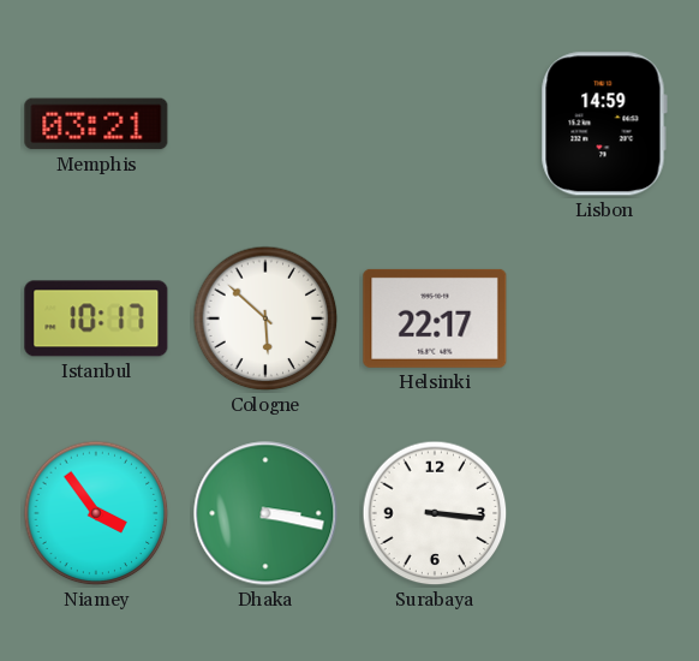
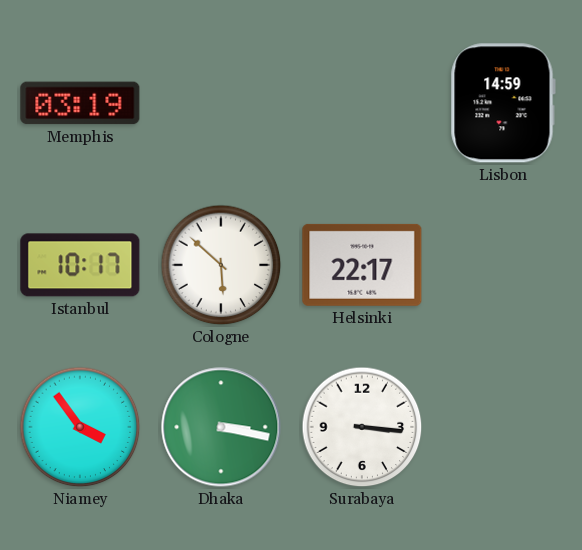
Memphis: 03:21 -> 03:19
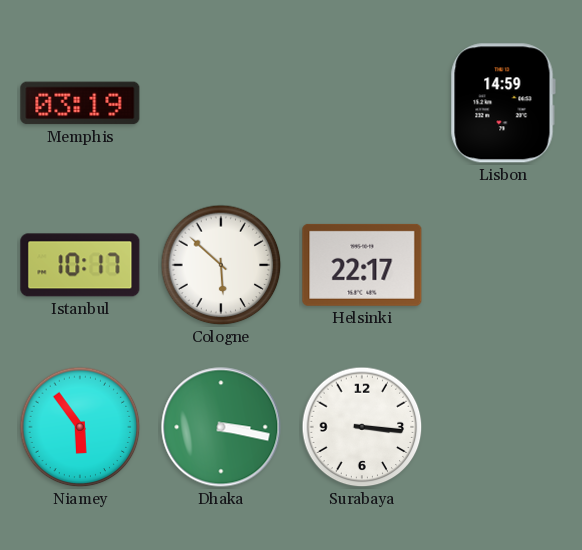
Niamey: 3:54 -> 5:54
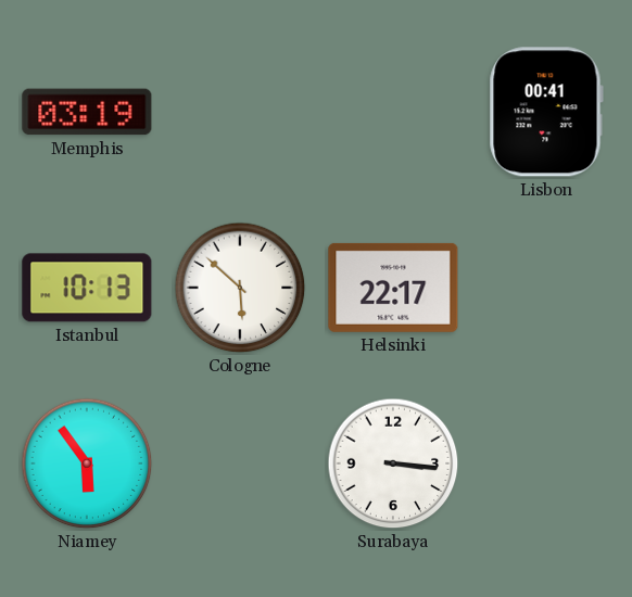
Lisbon: 14:59 -> 00:41
Istanbul: 10:17 -> 10:13
Dhaka: 3:17 -> none
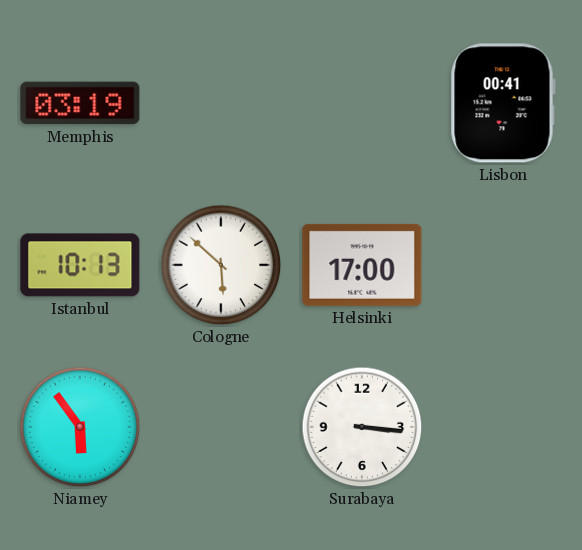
Helsinki: 22:17 -> 17:00
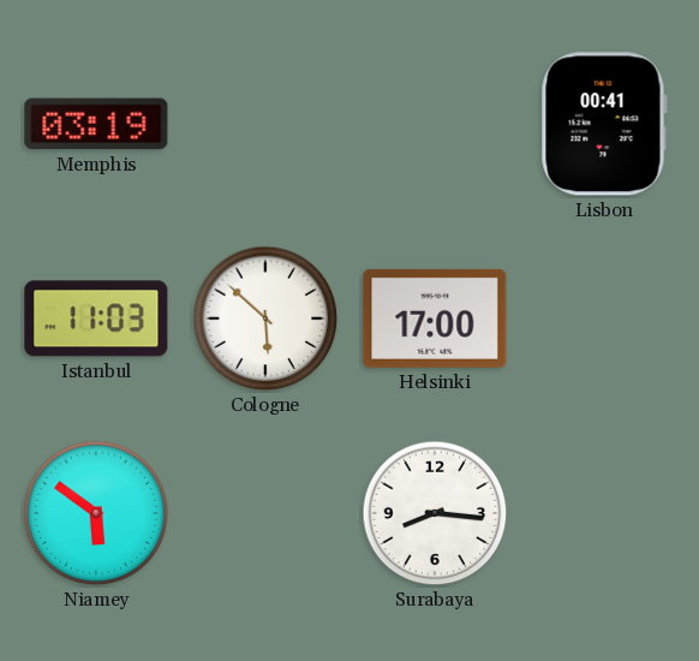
Istanbul: 10:13 -> 11:03
Niamey: 5:54 -> 5:51
Surabaya: 3:16 -> 8:16
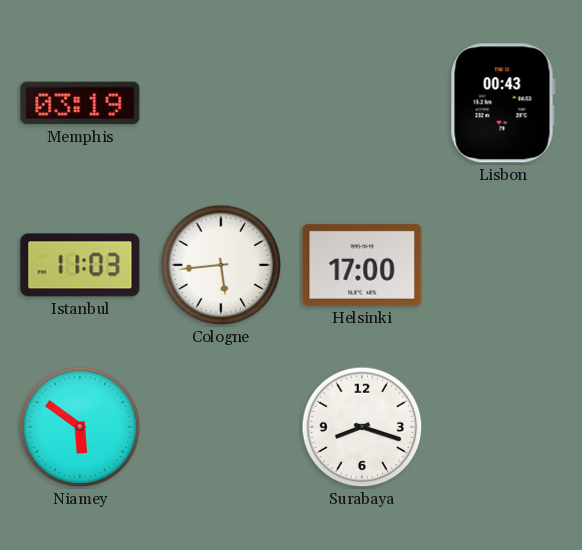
Lisbon: 00:41 -> 00:43
Cologne: 5:52 -> 5:44
Surabaya: 8:16 -> 8:18
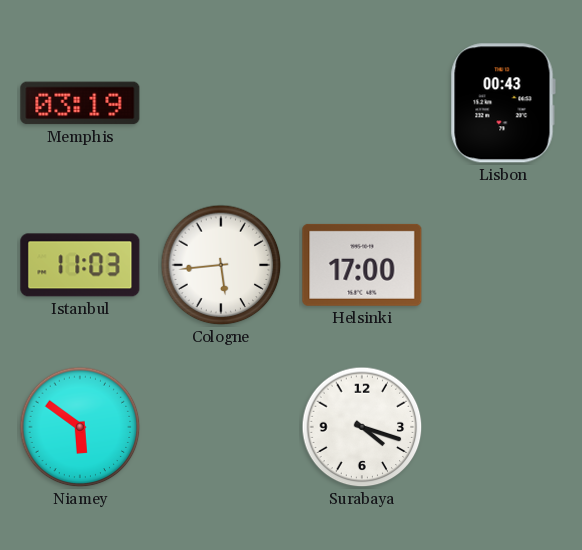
Surabaya: 8:18 -> 4:18
